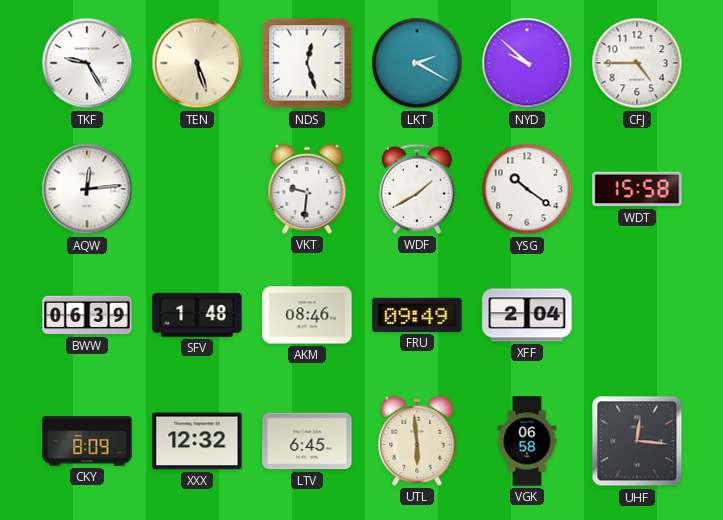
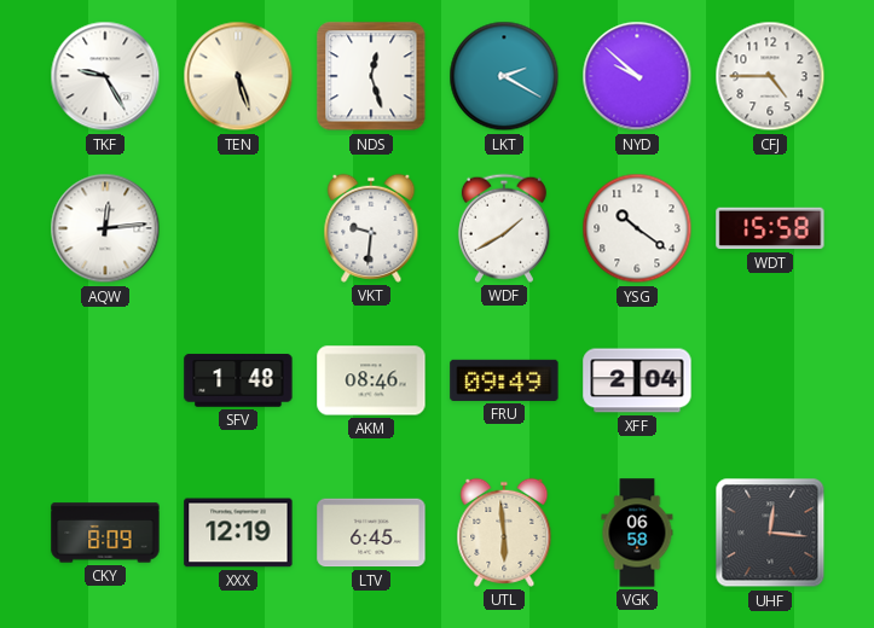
BWW: 06:39 -> none
XXX: 12:32 -> 12:19
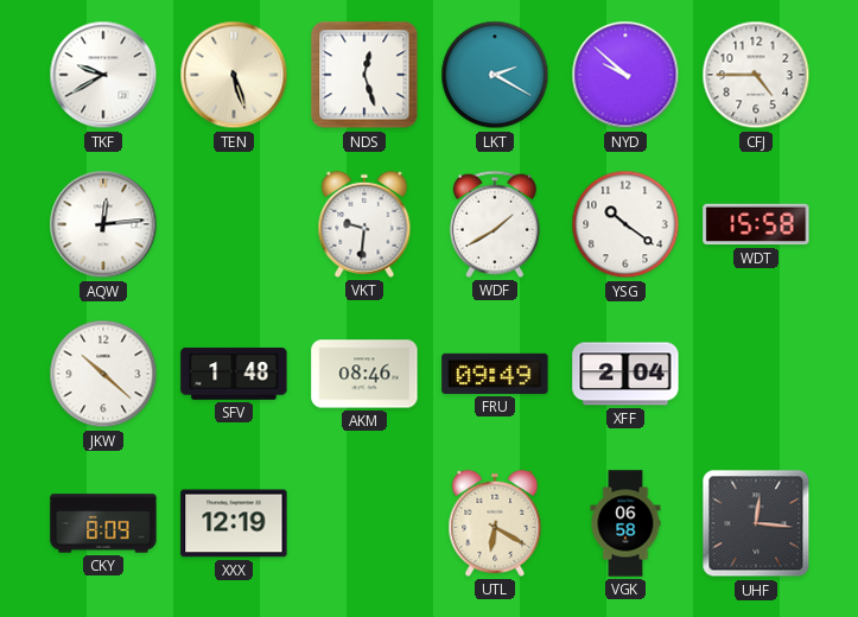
TKF: 9:25 -> 9:40
JKW: none -> 10:22
LTV: 6:45 -> none
UTL: 5:59 -> 6:20
